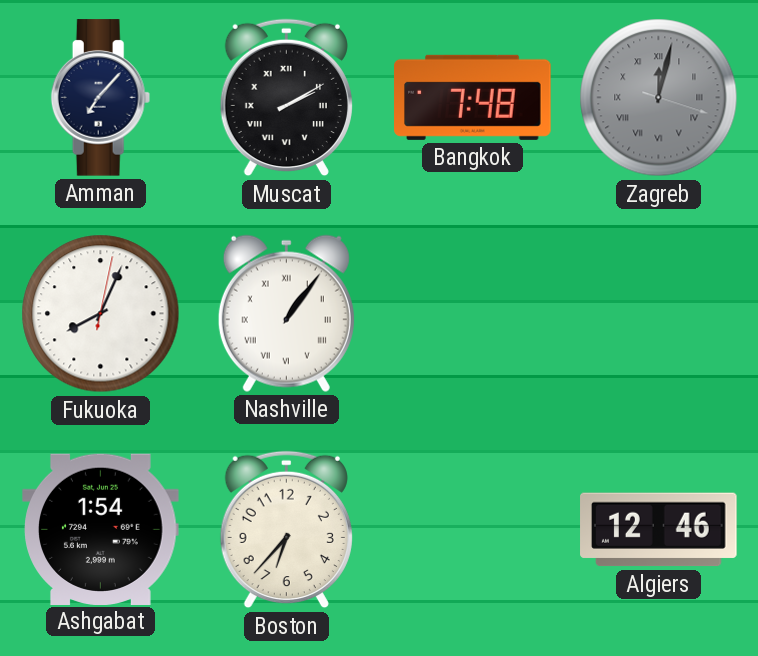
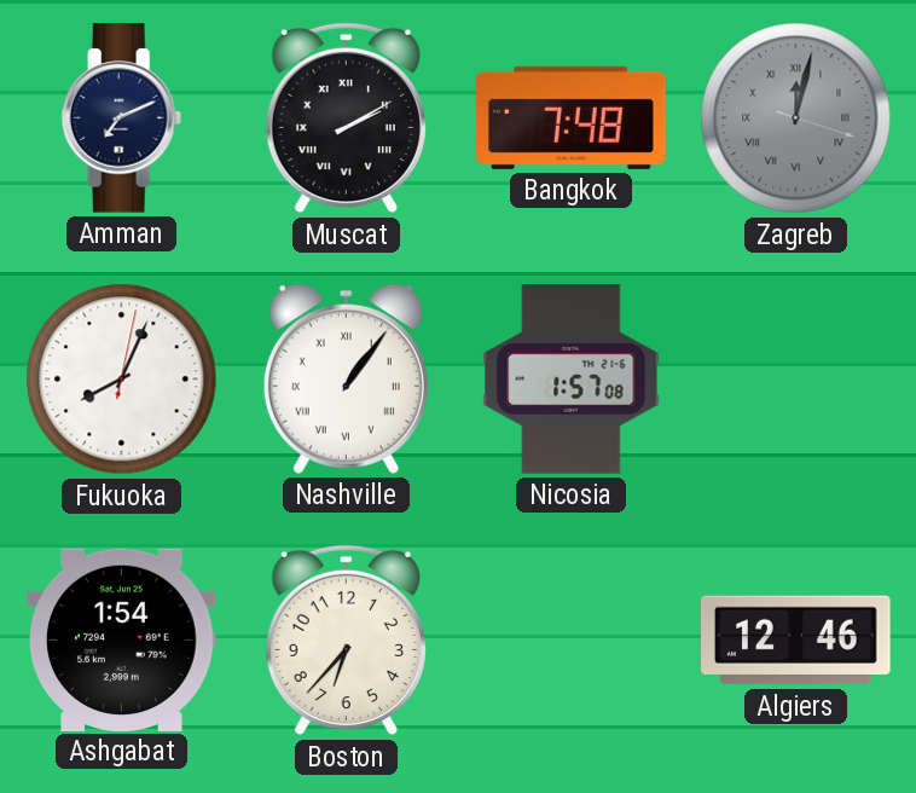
Amman: 7:07 -> 7:11
Nicosia: none -> 1:57
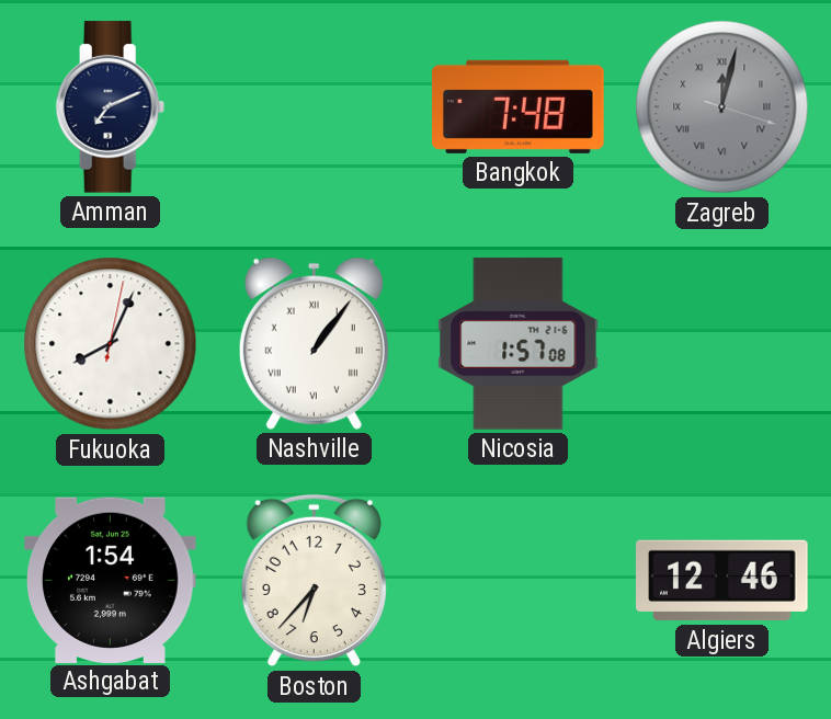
Muscat: 2:10 -> none
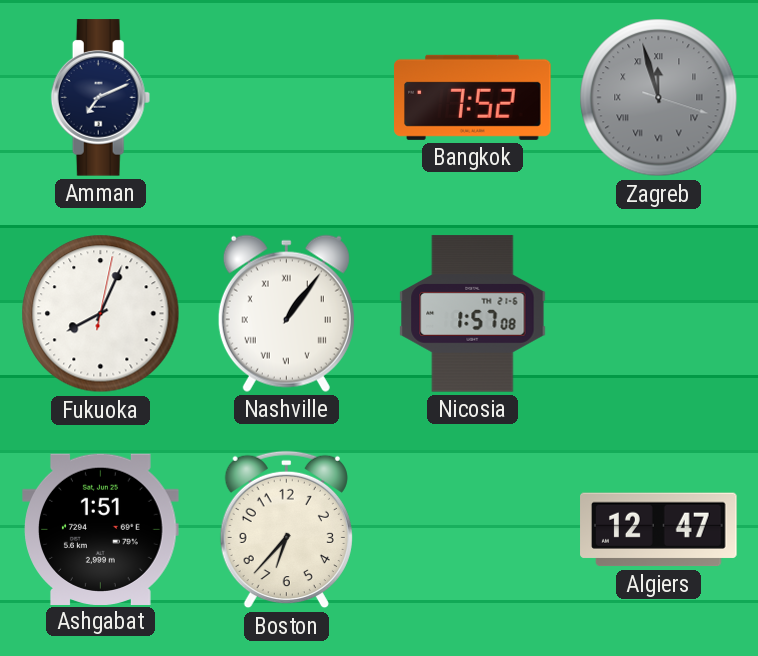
Bangkok: 7:48 -> 7:52
Zagreb: 12:02 -> 11:57
Ashgabat: 1:54 -> 1:51
Algiers: 12:46 -> 12:47
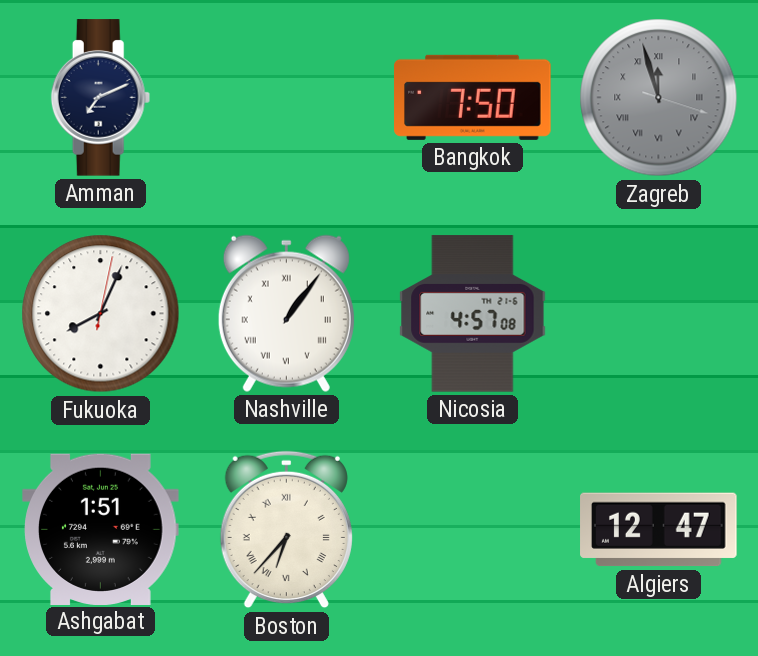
Bangkok: 7:52 -> 7:50
Nicosia: 1:57 -> 4:57
Boston numerals: Arabic -> Roman
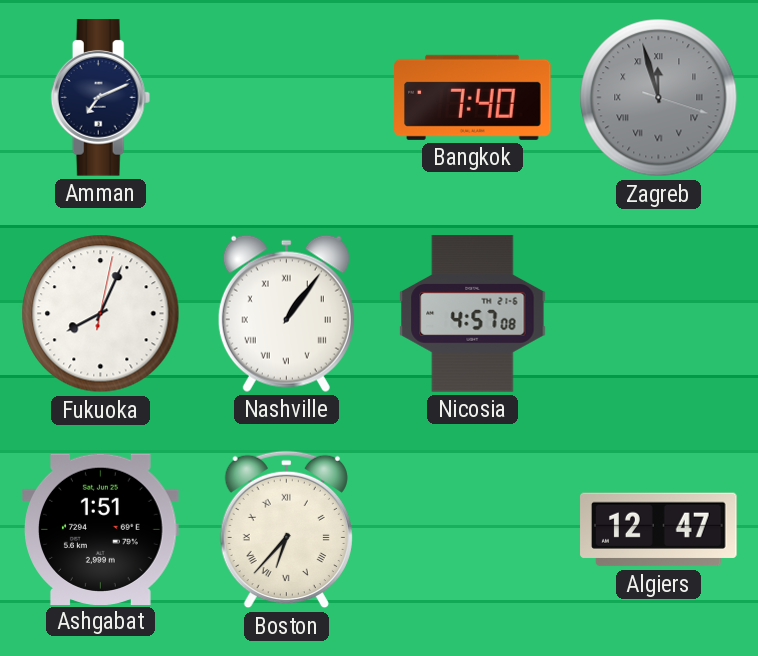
Bangkok: 7:50 -> 7:40
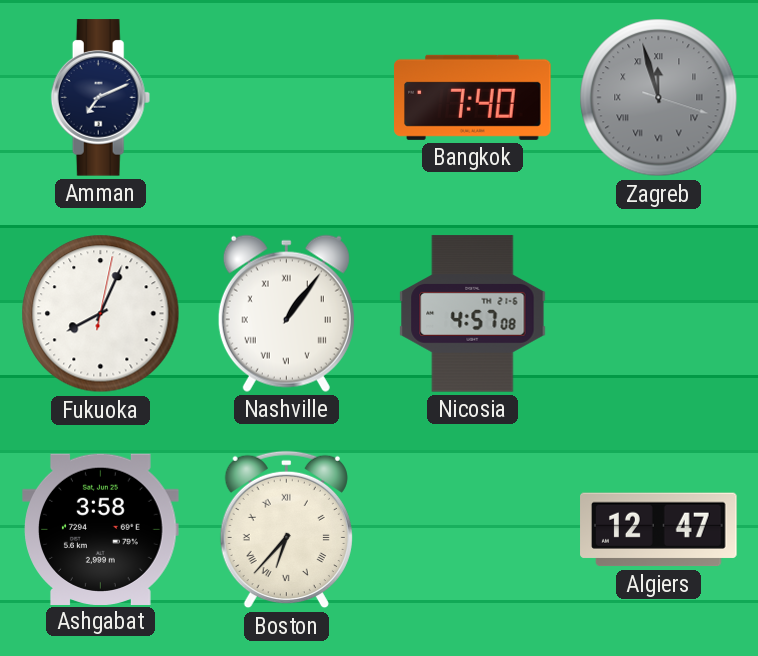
Ashgabat: 1:51 -> 3:58
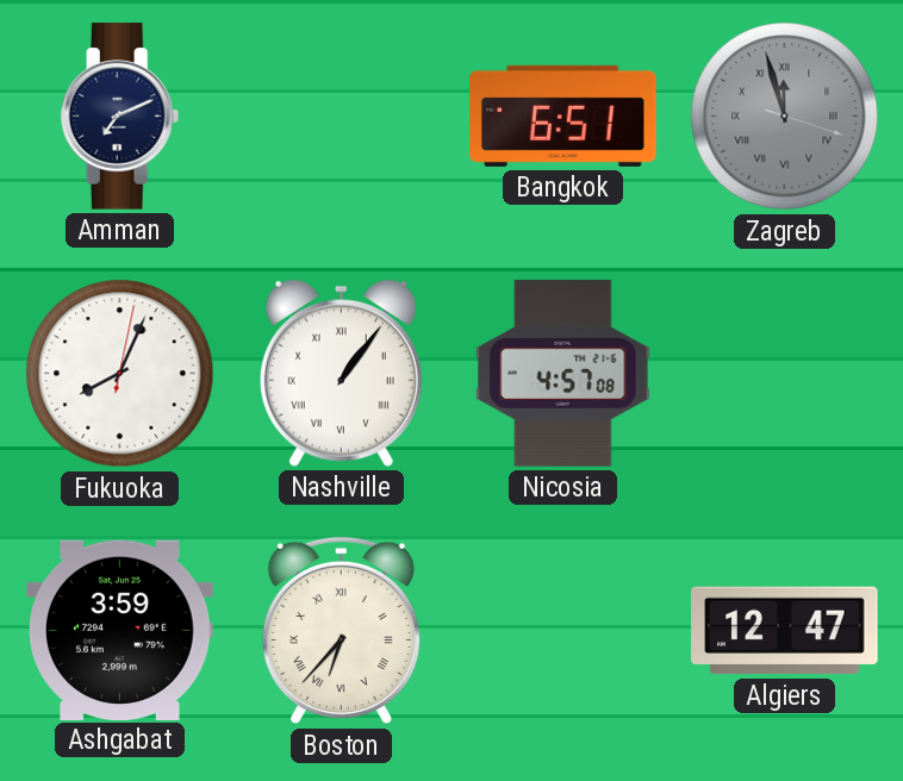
Bangkok: 7:40 -> 6:51
Ashgabat: 3:58 -> 3:59
